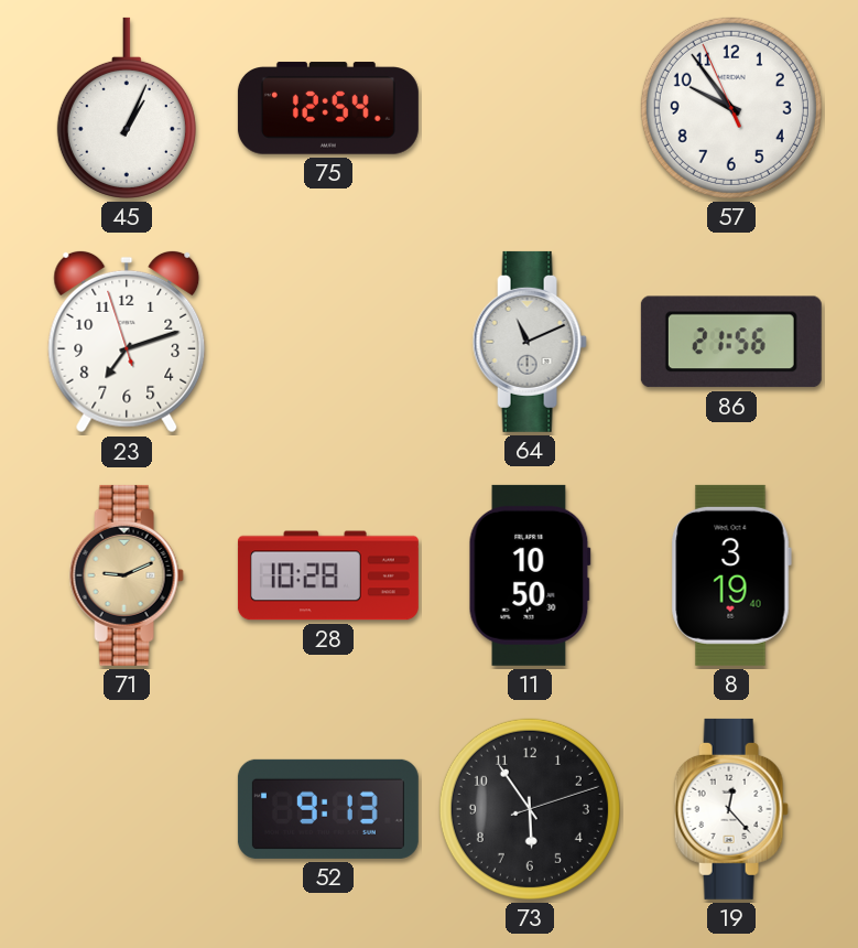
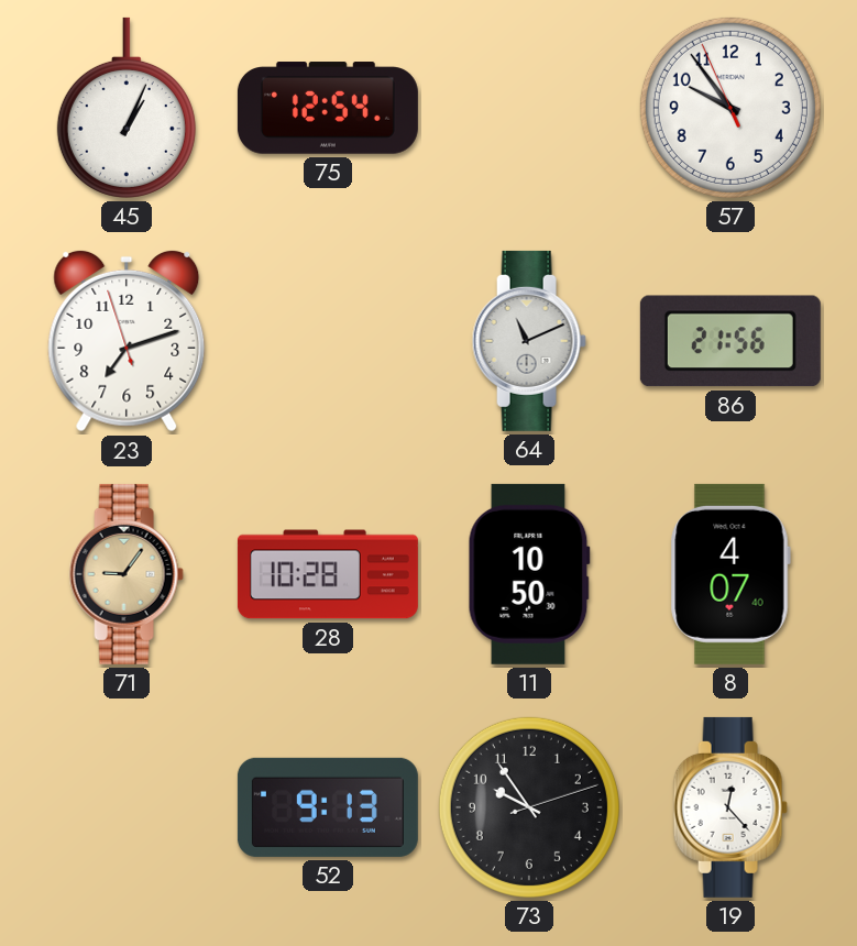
71: 9:11 -> 9:06
8: 3:19 -> 4:07
73: 5:54 -> 9:54
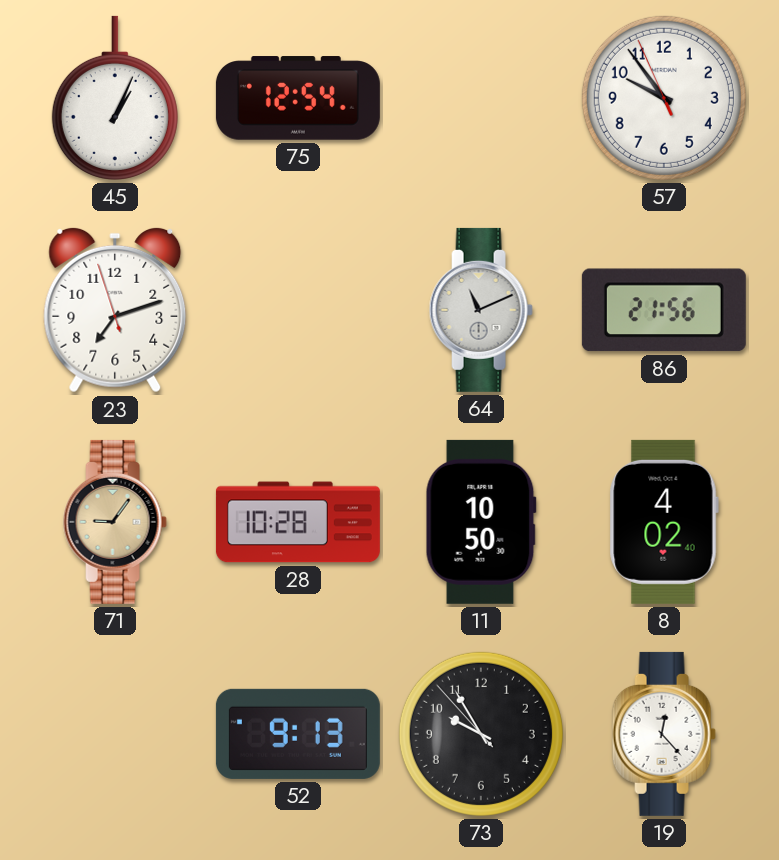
8: 4:07 -> 4:02
73: 9:54:12 -> 9:54:53
